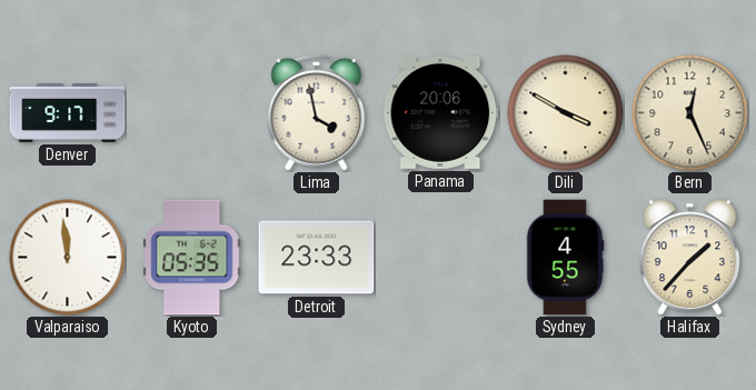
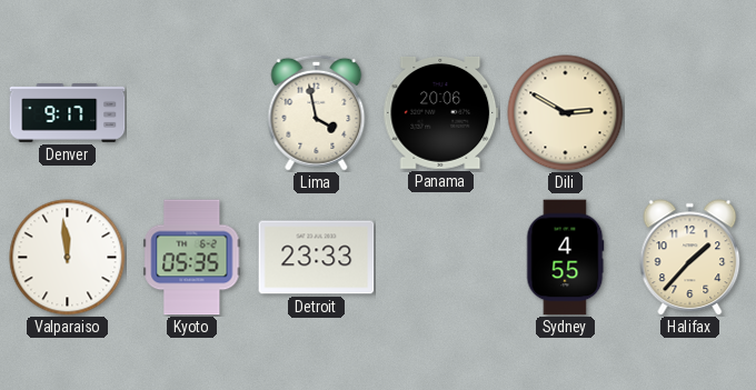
Dili: 3:50 -> 2:50
Bern: 12:26 -> none
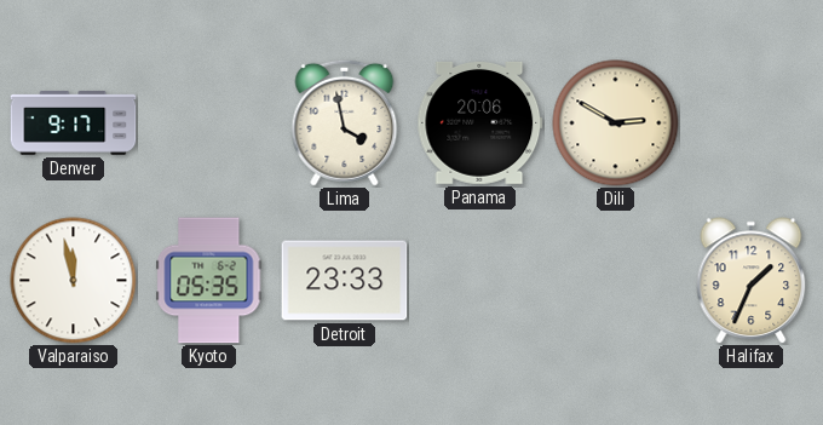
Valparaiso: 11:59 -> 11:58
Sydney: 4:55 -> none
Halifax: 1:37 -> 1:34
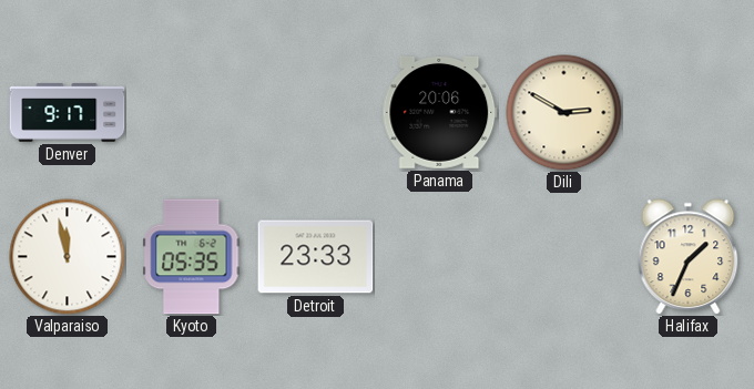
Lima: 3:58 -> none
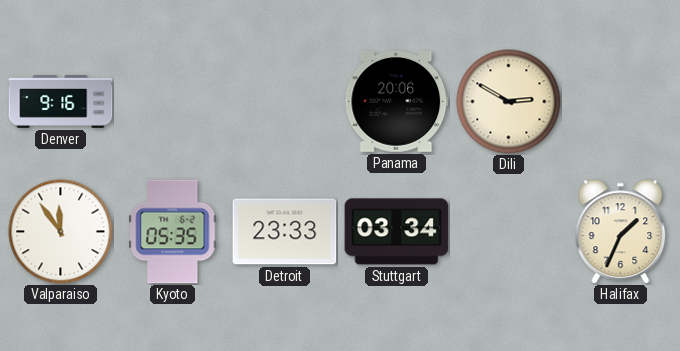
Denver: 9:17 -> 9:16
Valparaiso: 11:58 -> 11:54
Stuttgart: none -> 03:34
